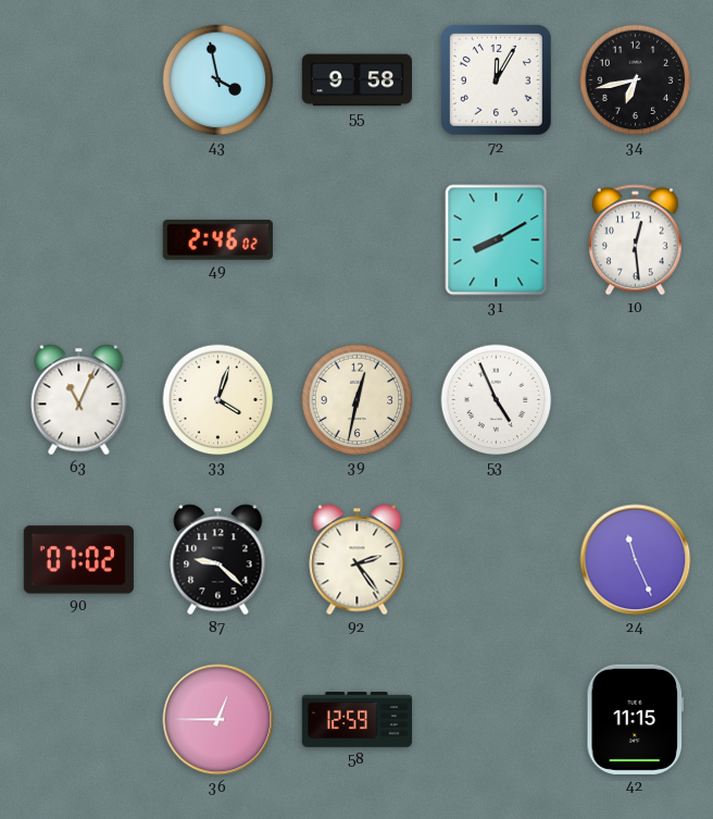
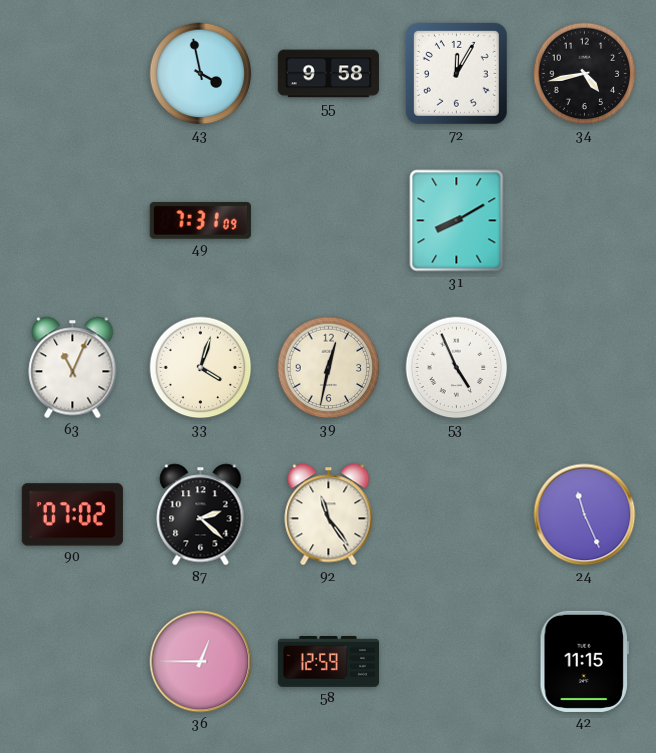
34: 6:43 -> 4:43
49: 2:46 -> 7:31
10: 12:29 -> none
87: 9:22 -> 2:22
92: 2:24 -> 11:24
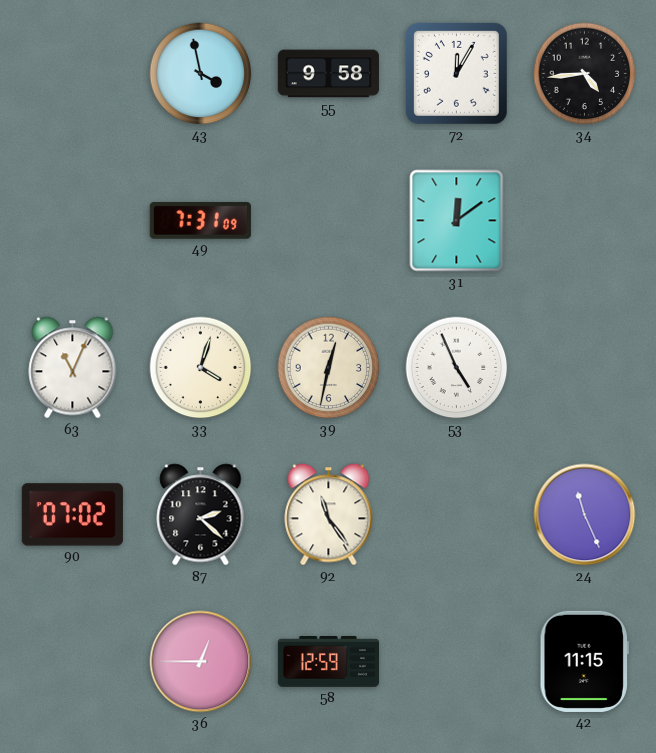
34: 4:43 -> 4:44
31: 8:10 -> 12:09
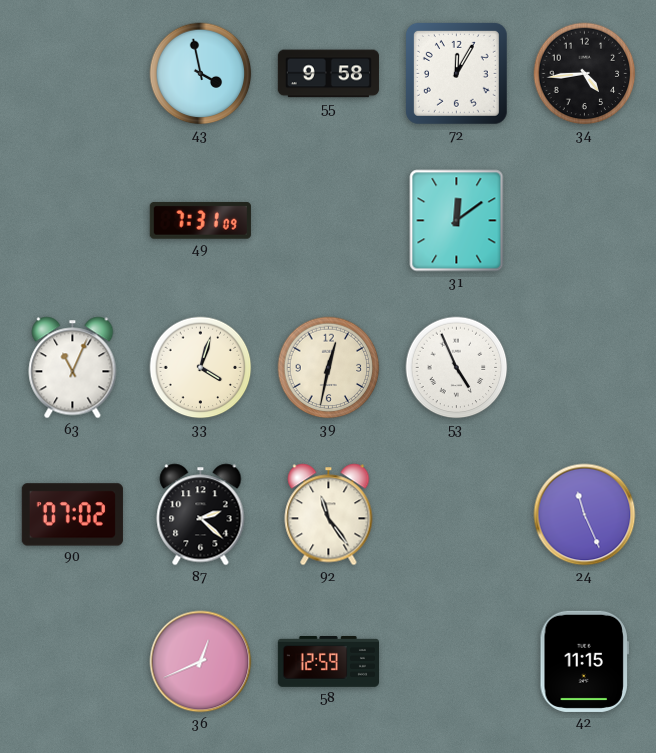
36: 12:45 -> 12:41
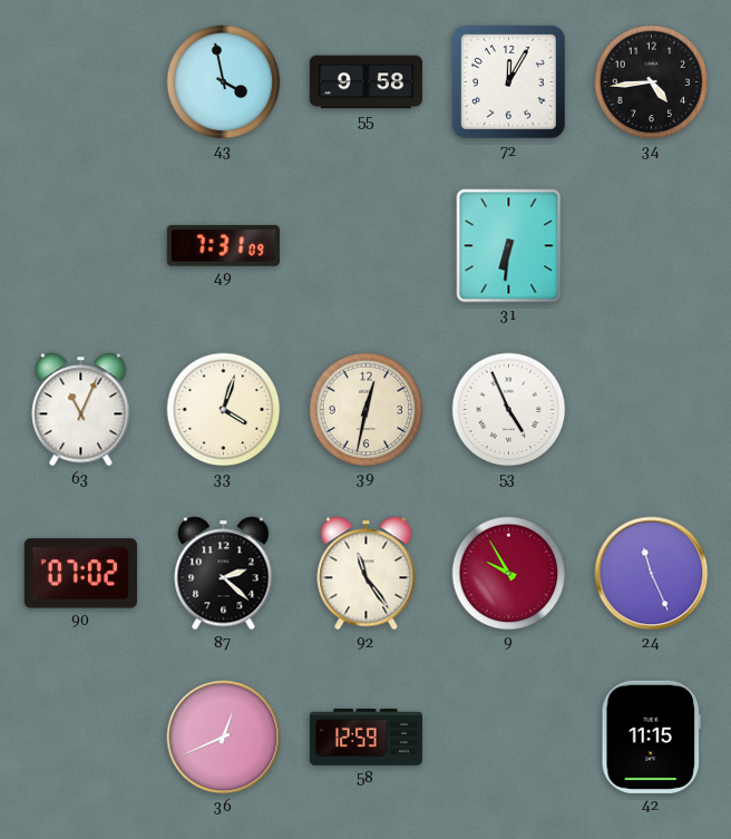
31: 12:09 -> 6:31
9: none -> 9:55
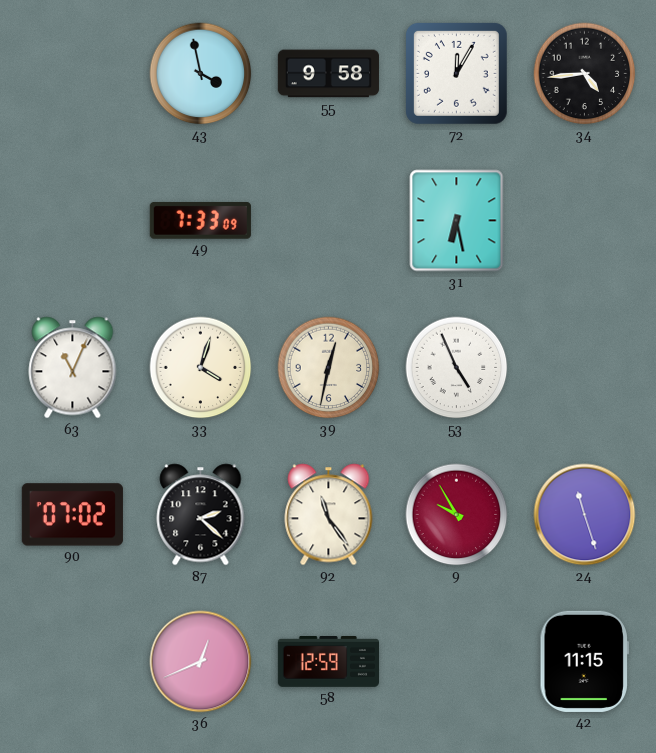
49: 7:31 -> 7:33
31: 6:31 -> 6:28
24: 11:26 -> 11:27
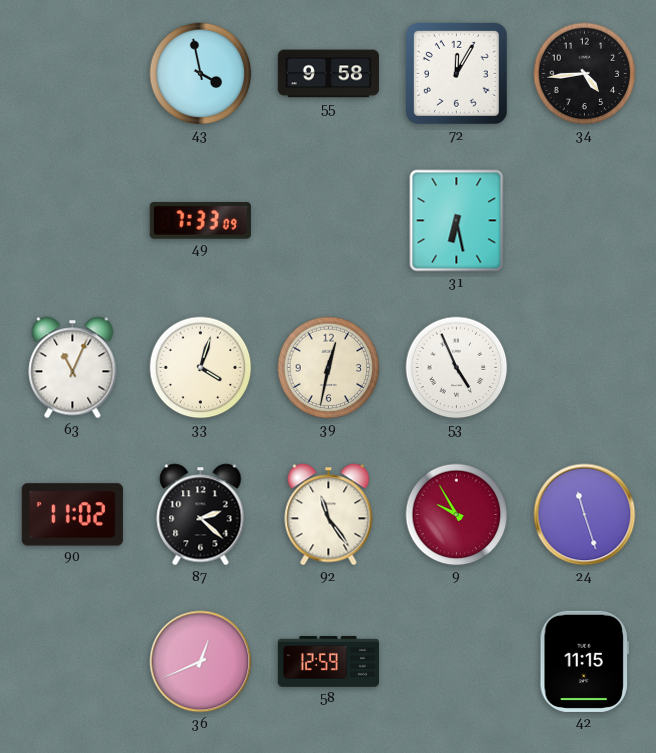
90: 07:02 -> 11:02
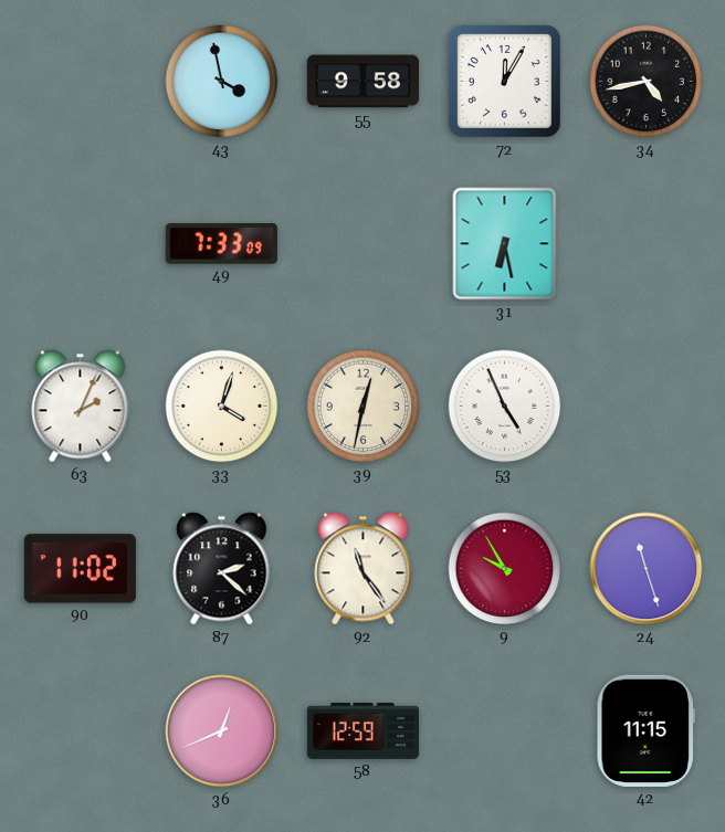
34: 4:44 -> 4:43
63: 11:04 -> 2:04
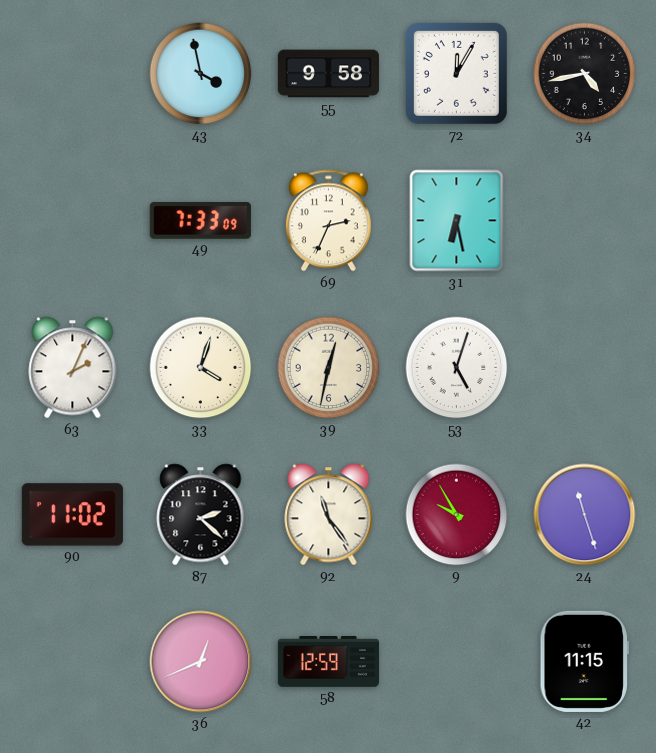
69: none -> 2:34
53: 4:56 -> 5:03
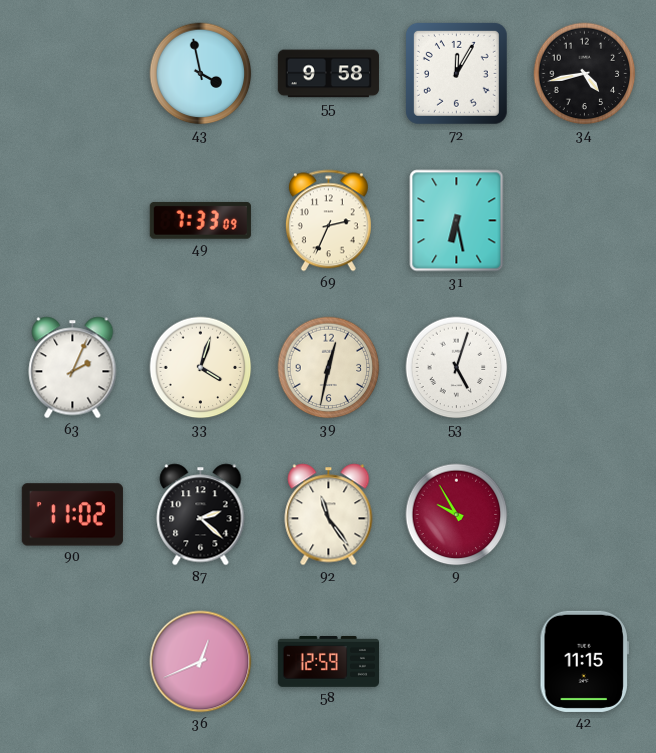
24: 11:27 -> none
